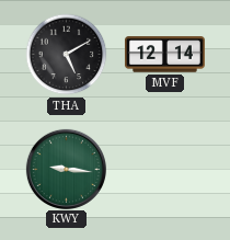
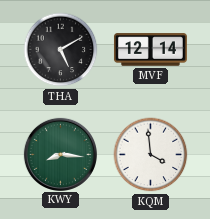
KWY: 9:16 -> 8:16
KQM: none -> 3:59
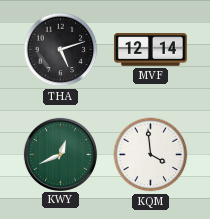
THA: 5:10 -> 5:12
KWY: 8:16 -> 12:41
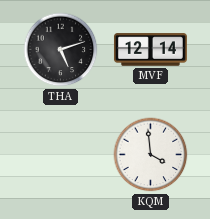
KWY: 12:41 -> none
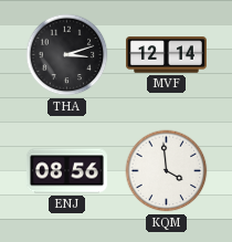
THA: 5:12 -> 3:12
ENJ: none -> 08:56
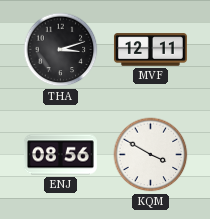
MVF: 12:14 -> 12:11
KQM: 3:59 -> 3:50
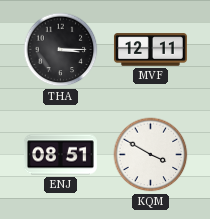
THA: 3:12 -> 3:15
ENJ: 08:56 -> 08:51
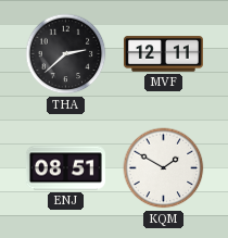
THA: 3:15 -> 2:38
KQM: 3:50 -> 1:50
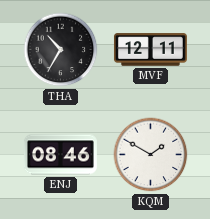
THA: 2:38 -> 10:35
ENJ: 08:51 -> 08:46
